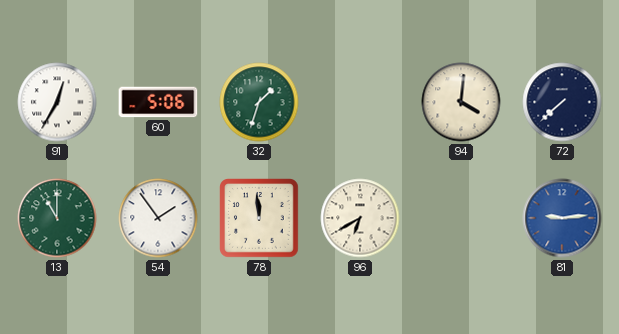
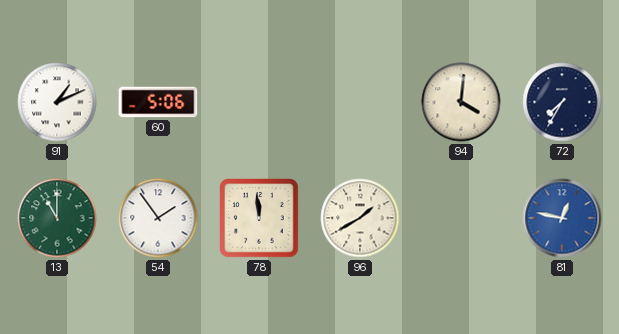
91: 12:35 -> 1:11
32: 1:33 -> none
72: 7:38 -> 7:35
96: 6:40 -> 1:40
81: 9:14 -> 12:47
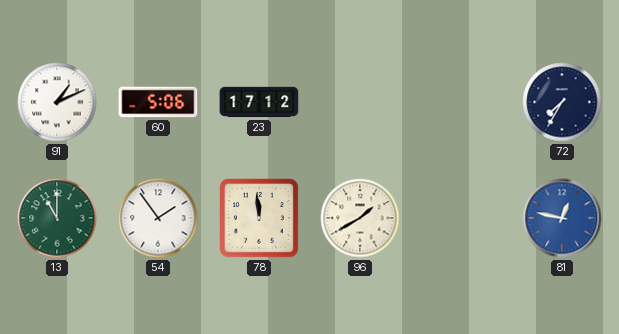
23: none -> 17:12
94: 4:01 -> none
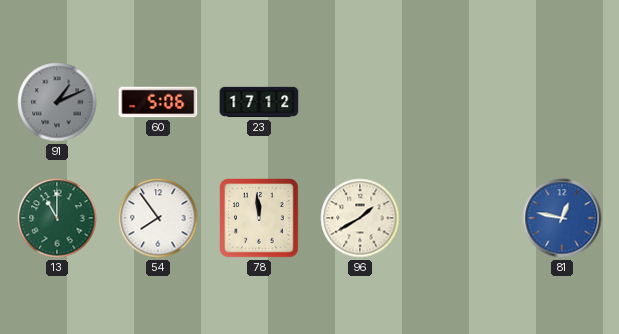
91 dial: white -> grey
72: 7:35 -> none
54: 1:54 -> 7:54
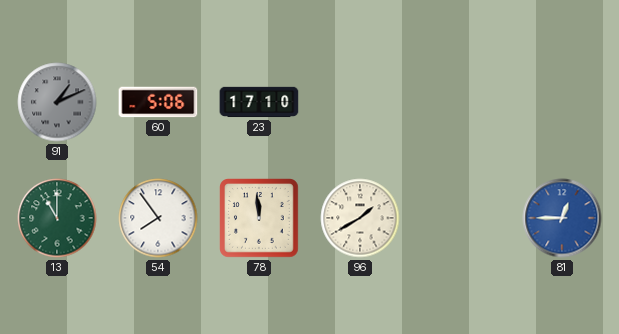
23: 17:12 -> 17:10
81: 12:47 -> 12:45
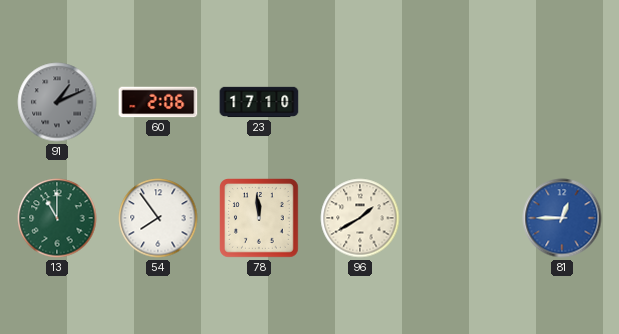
60: 5:06 -> 2:06
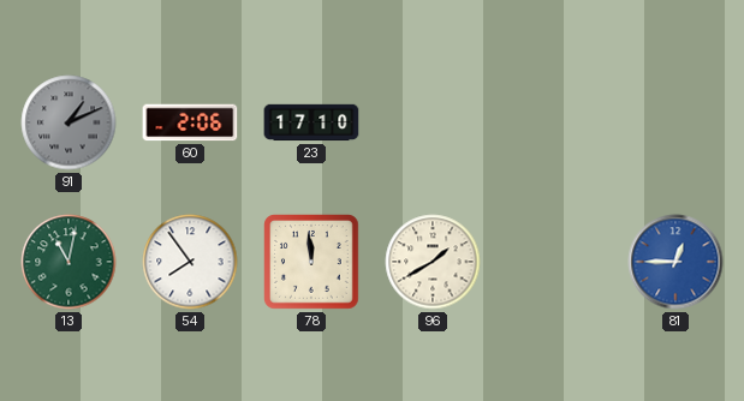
13: 11:00 -> 11:02
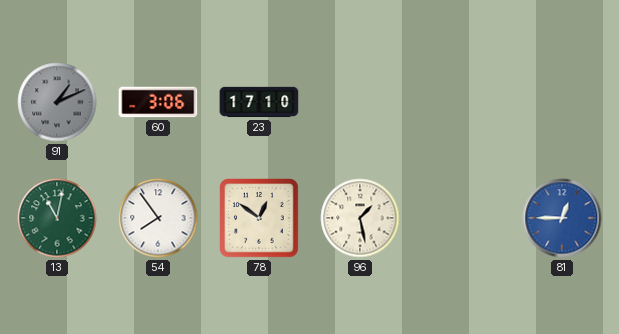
60: 2:06 -> 3:06
78: 11:59 -> 12:51
96: 1:40 -> 1:28
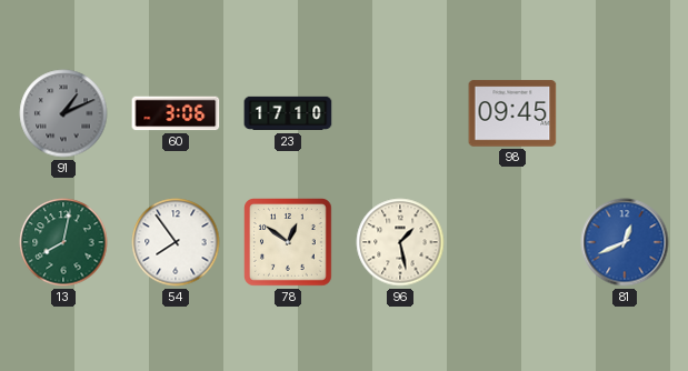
98: none -> 09:45
13: 11:02 -> 8:02
81: 12:45 -> 12:41
